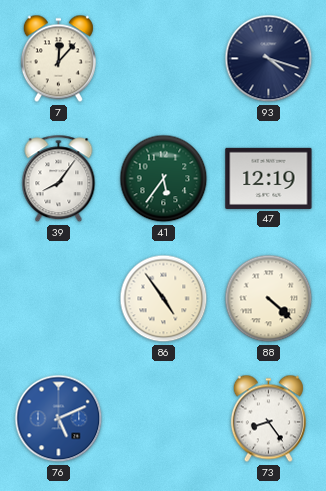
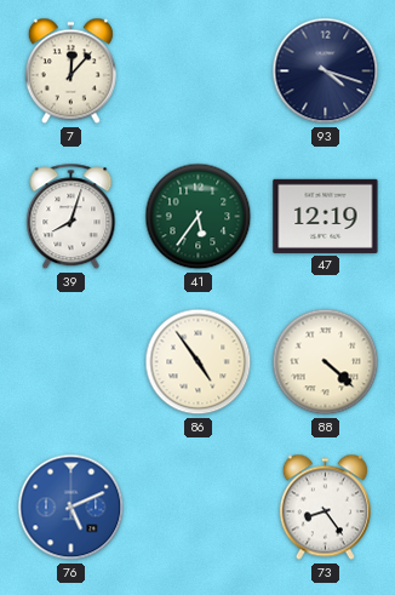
39: 8:06 -> 8:03
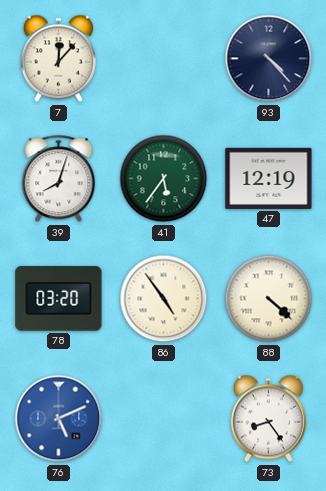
93: 4:18 -> 4:23
78: none -> 03:20
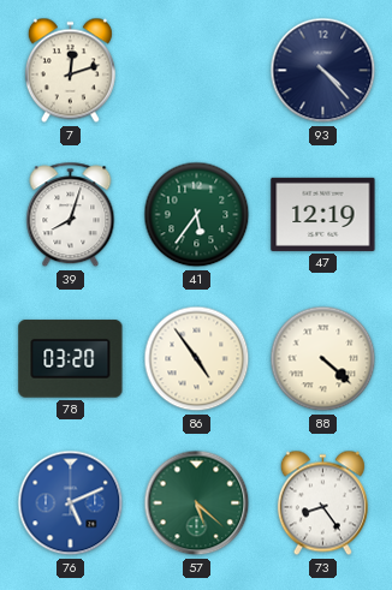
7: 12:07 -> 12:12
57: none -> 5:22
